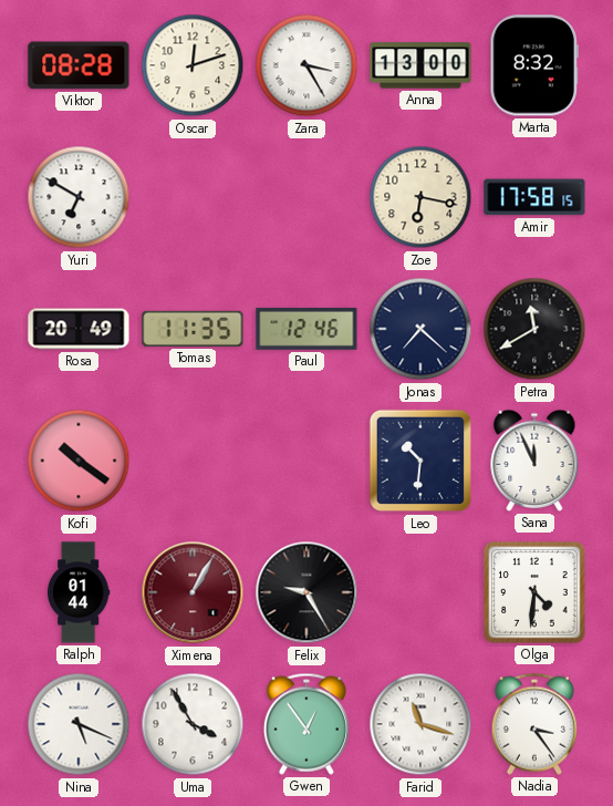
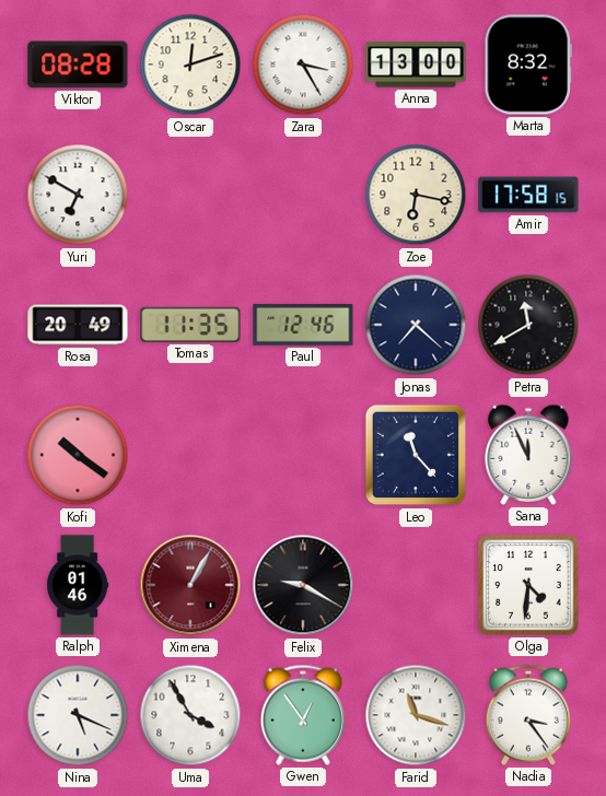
Leo: 10:31 -> 11:23
Ralph: 01:44 -> 01:46
Felix: 9:25 -> 9:20
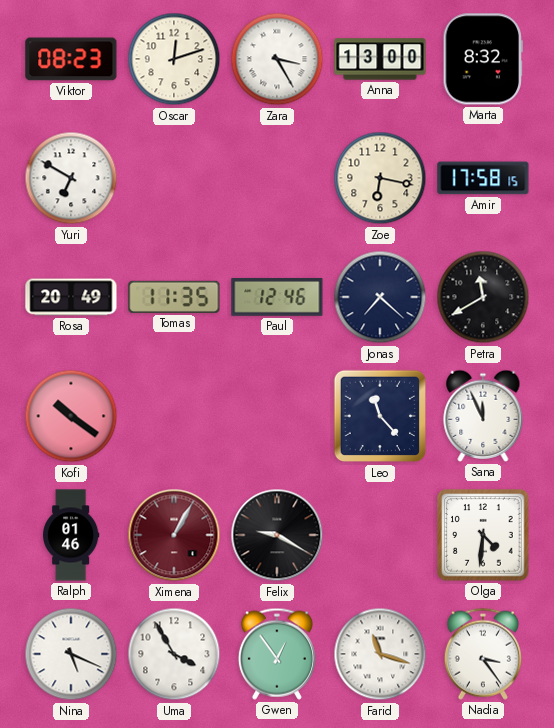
Viktor: 08:28 -> 08:23
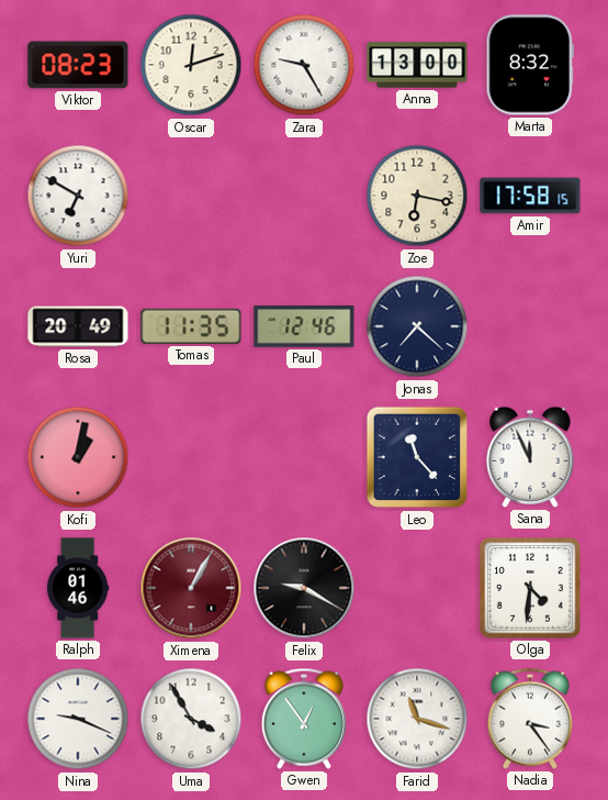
Zara: 3:25 -> 9:25
Petra: 11:40 -> none
Kofi: 10:21 -> 1:02
Nina: 5:19 -> 9:19
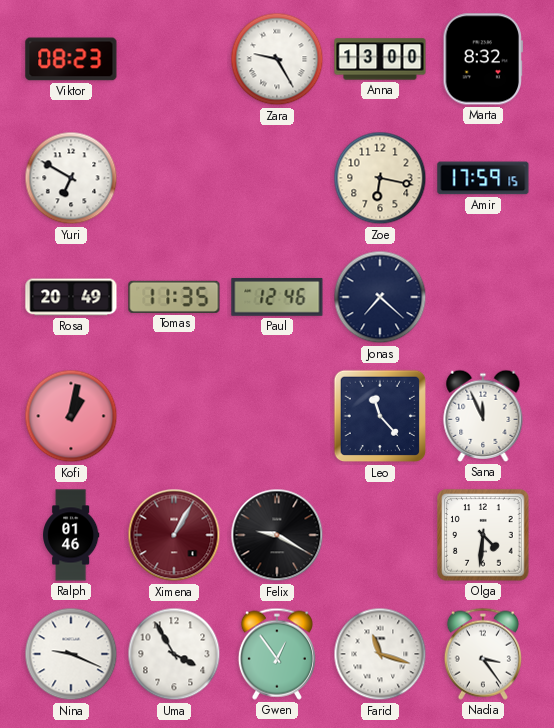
Oscar: 12:12 -> none
Amir: 17:58 -> 17:59
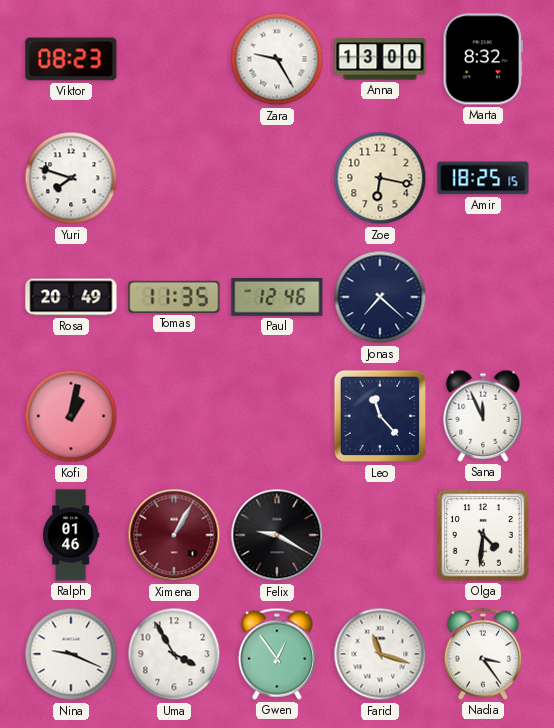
Yuri: 6:50 -> 7:48
Amir: 17:59 -> 18:25
